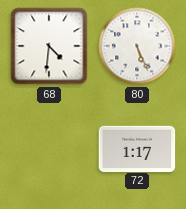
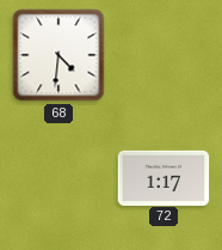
80: 5:26 -> none
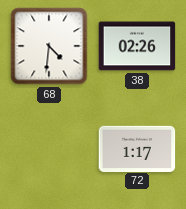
38: none -> 02:26
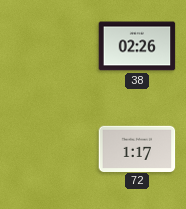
68: 4:31 -> none
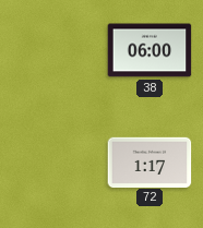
38: 02:26 -> 06:00
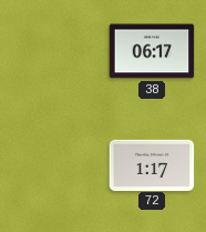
38: 06:00 -> 06:17
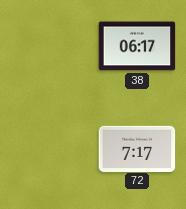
72: 1:17 -> 7:17
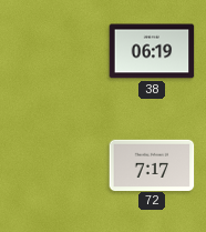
38: 06:17 -> 06:19
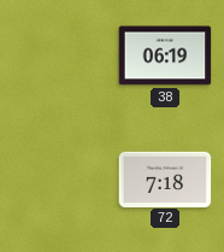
72: 7:17 -> 7:18
